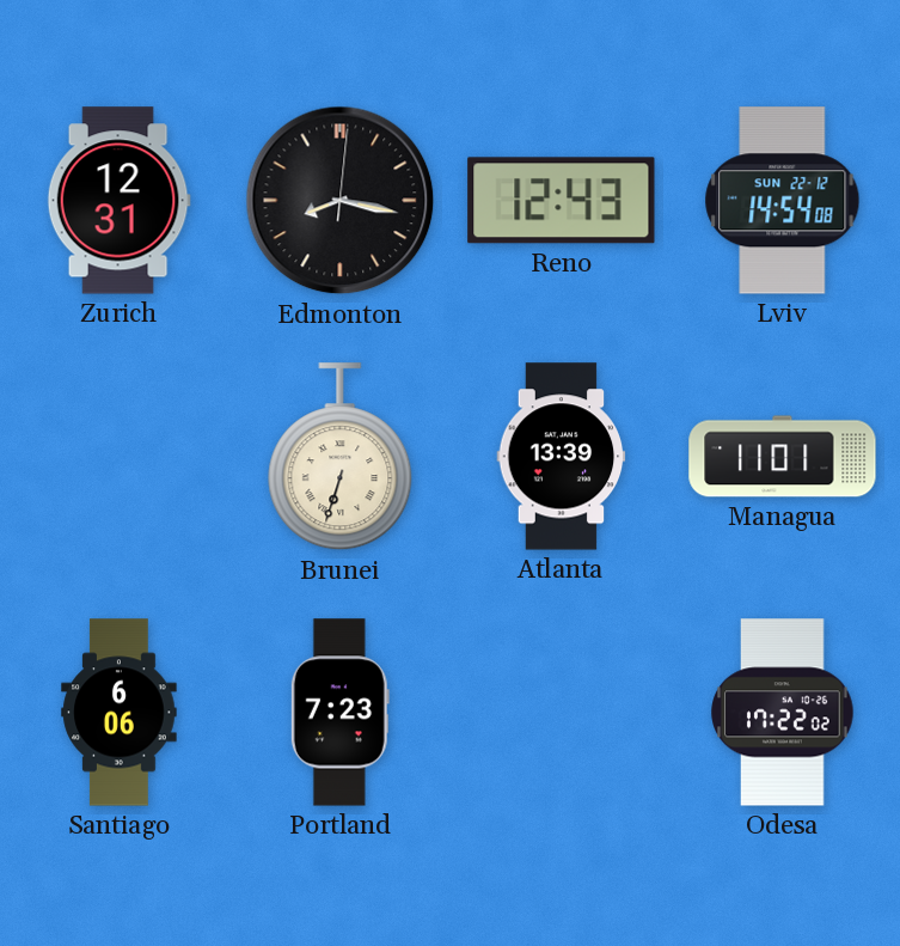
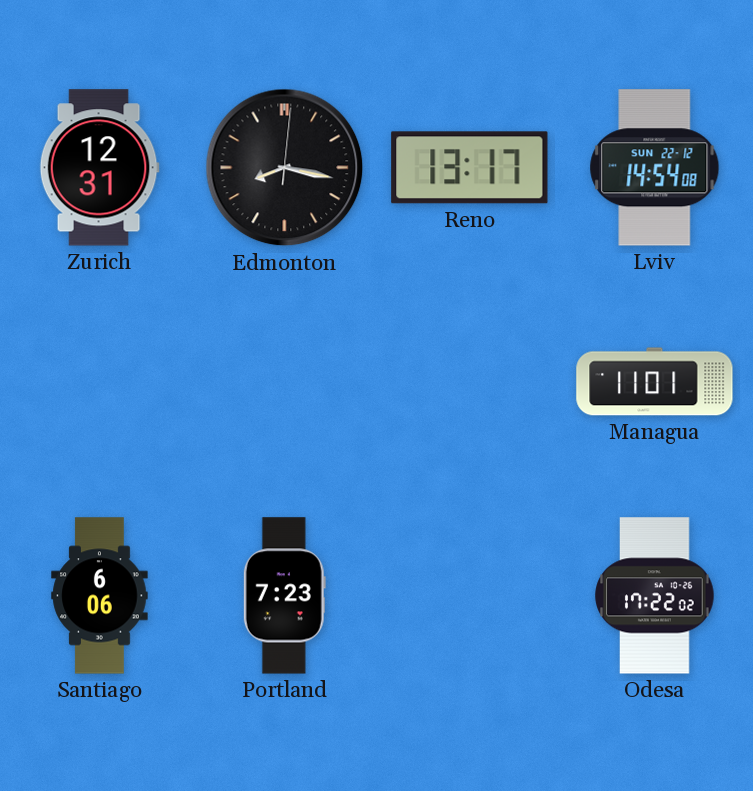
Reno: 12:43 -> 13:17
Brunei: 6:33 -> none
Atlanta: 13:39 -> none
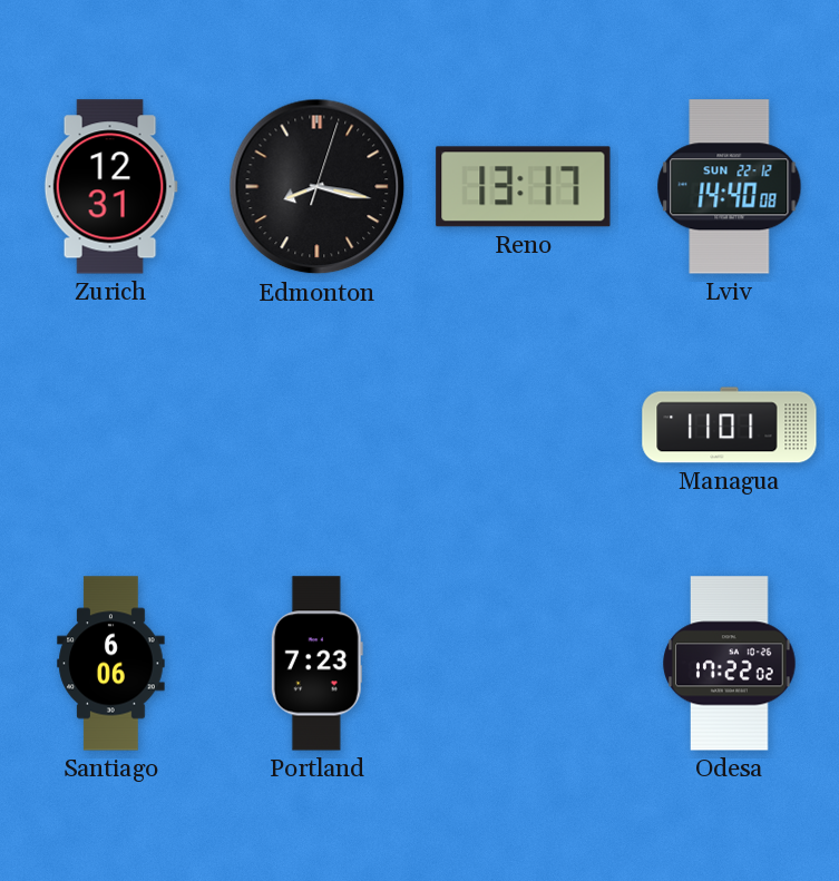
Edmonton: 8:17:01 -> 8:17:03
Lviv: 14:54 -> 14:40
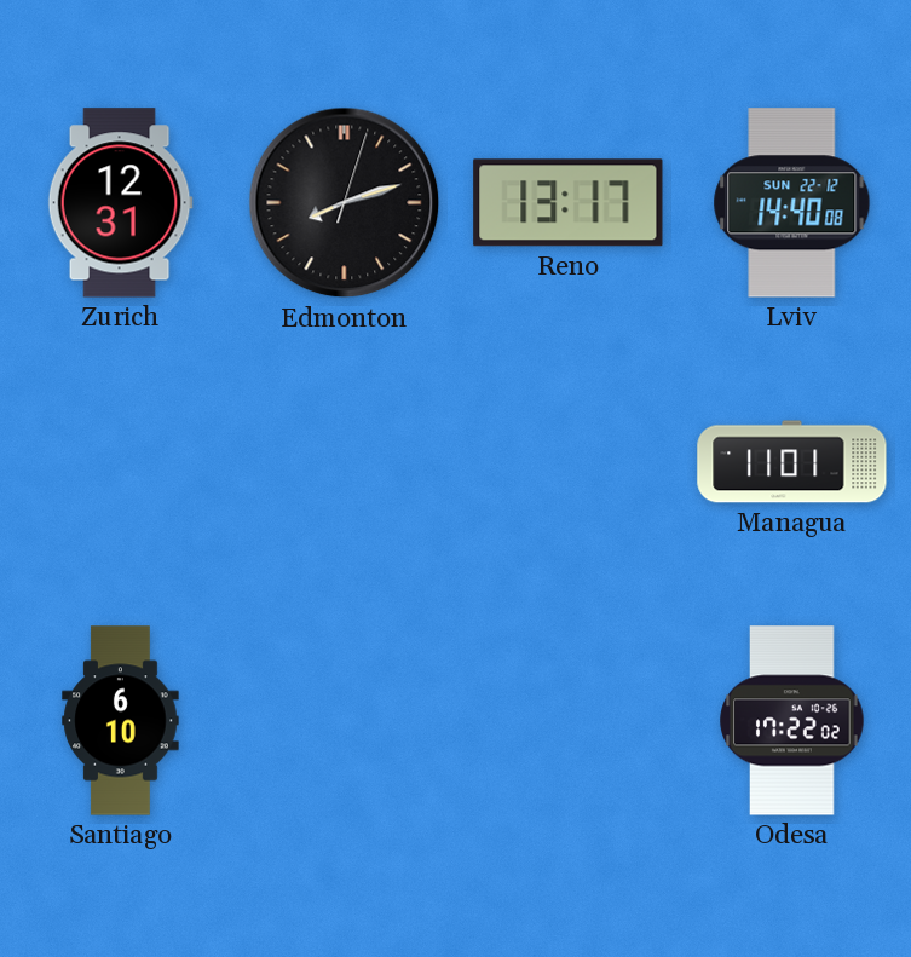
Edmonton: 8:17 -> 8:12
Santiago: 6:06 -> 6:10
Portland: 7:23 -> none
